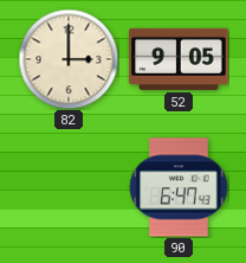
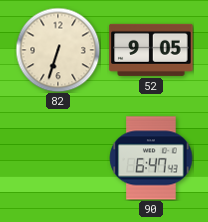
82: 3:00 -> 6:33
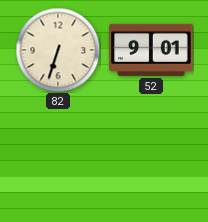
52: 9:05 -> 9:01
90: 6:47 -> none
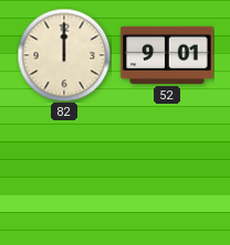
82: 6:33 -> 12:00
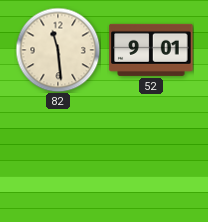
82: 12:00 -> 11:29
